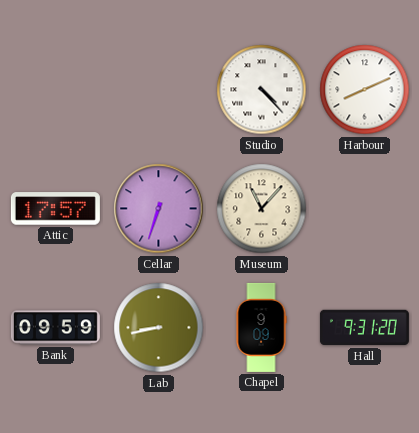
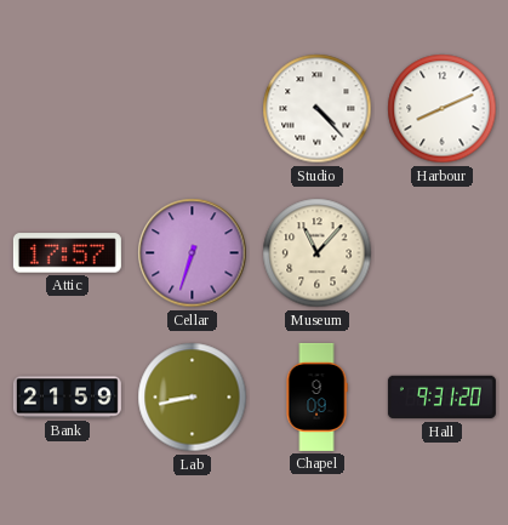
Bank: 09:59 -> 21:59
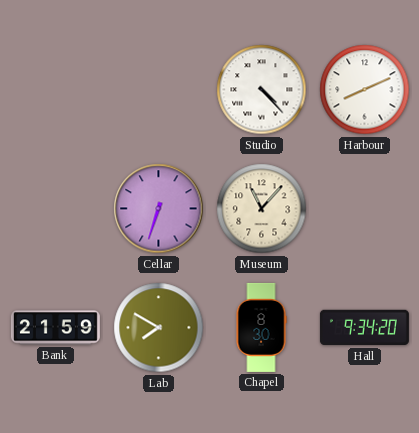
Attic: 17:57 -> none
Lab: 8:43 -> 7:50
Chapel: 9:09 -> 8:30
Hall: 9:31 -> 9:34
